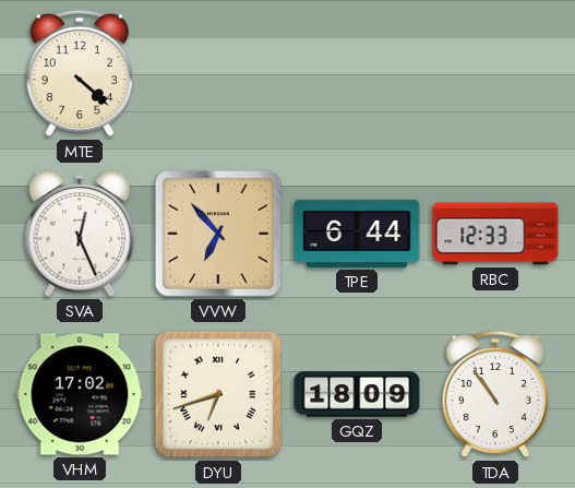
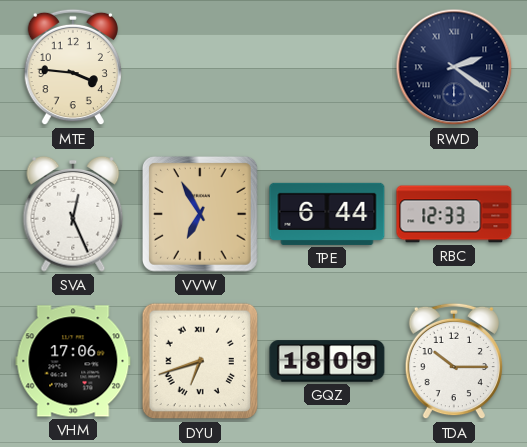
MTE: 4:22 -> 3:46
RWD: none -> 2:21
VVW: 6:53 -> 6:55
VHM: 17:02 -> 17:06
TDA: 10:54 -> 10:15
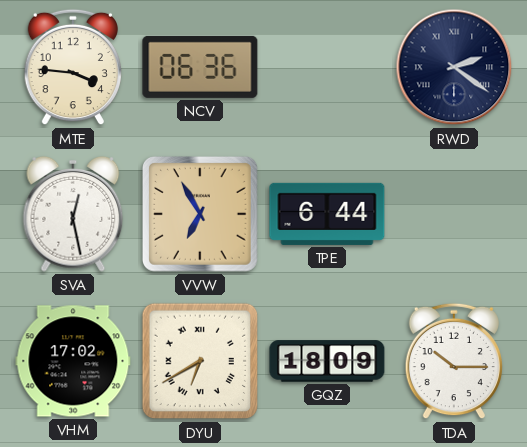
NCV: none -> 06:36
SVA: 12:26 -> 12:28
RBC: 12:33 -> none
VHM: 17:06 -> 17:02
DYU: 6:42 -> 6:40
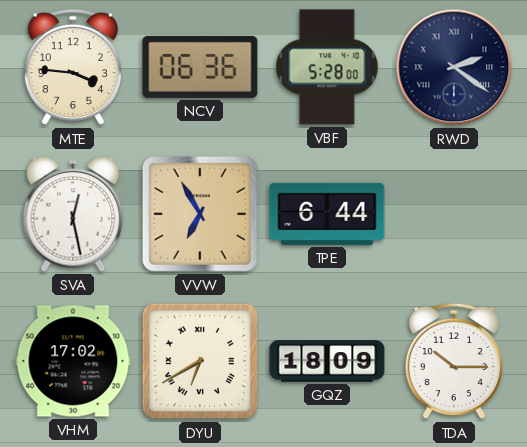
VBF: none -> 5:28
